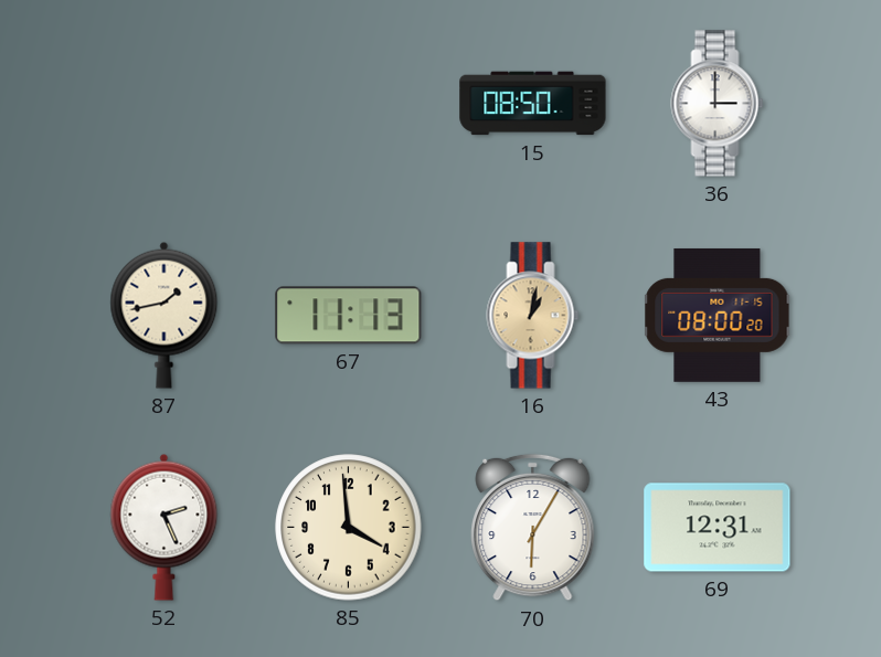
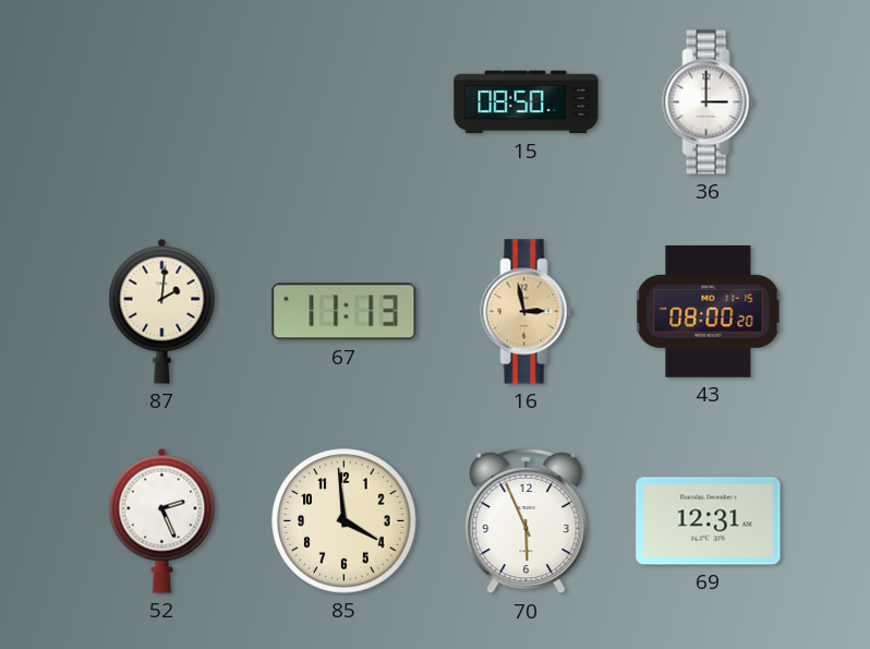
87: 1:43 -> 2:01
16: 1:02 -> 2:58
70: 6:05 -> 5:56
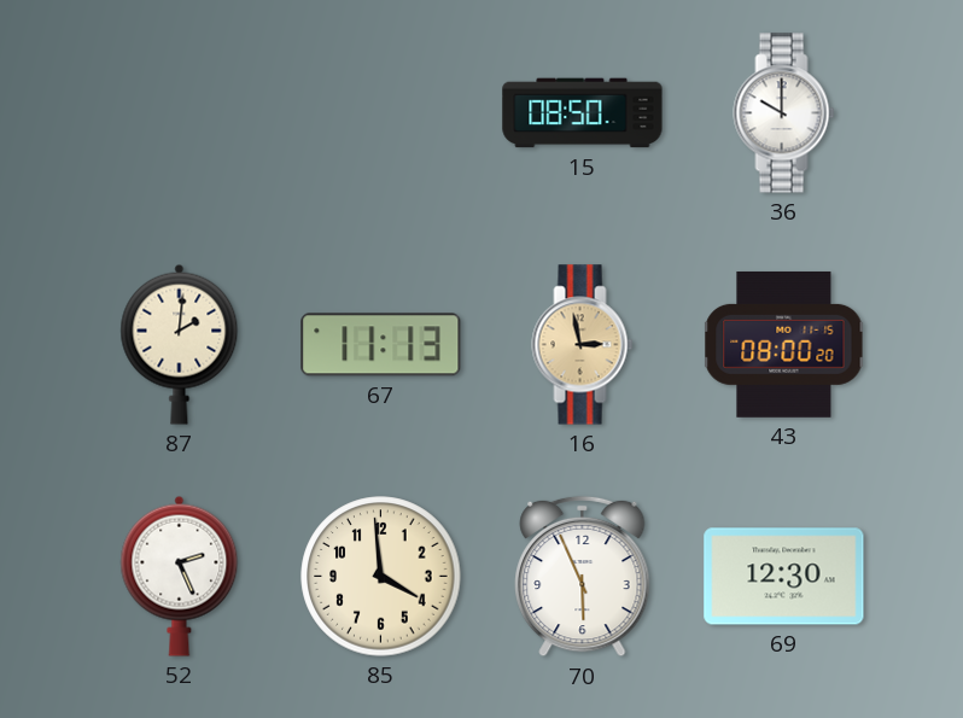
36: 3:00 -> 10:00
69: 12:31 -> 12:30
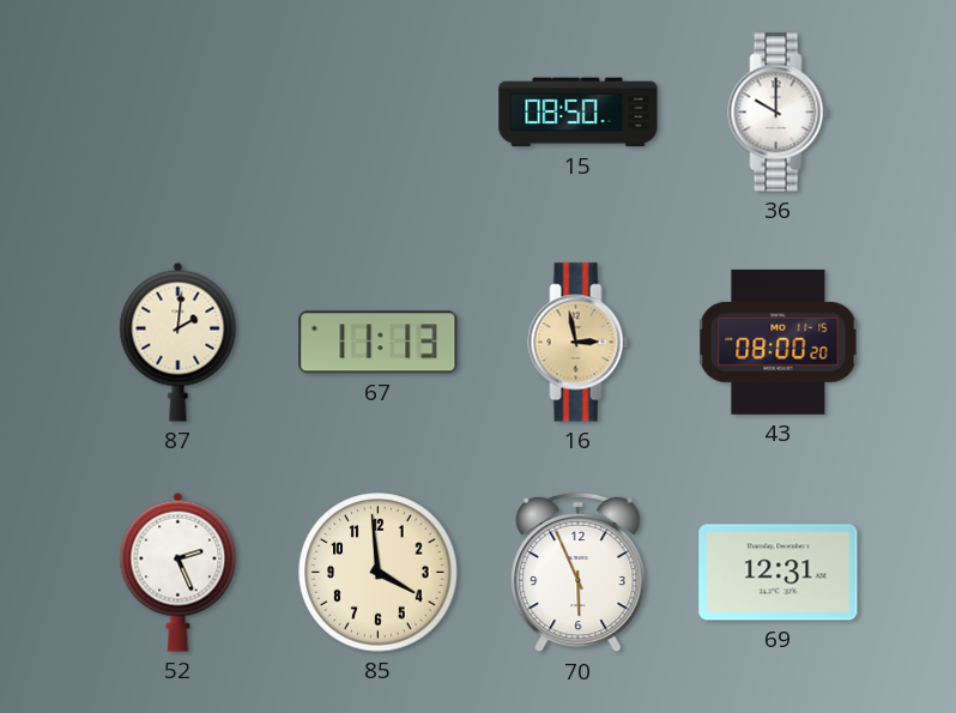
69: 12:30 -> 12:31
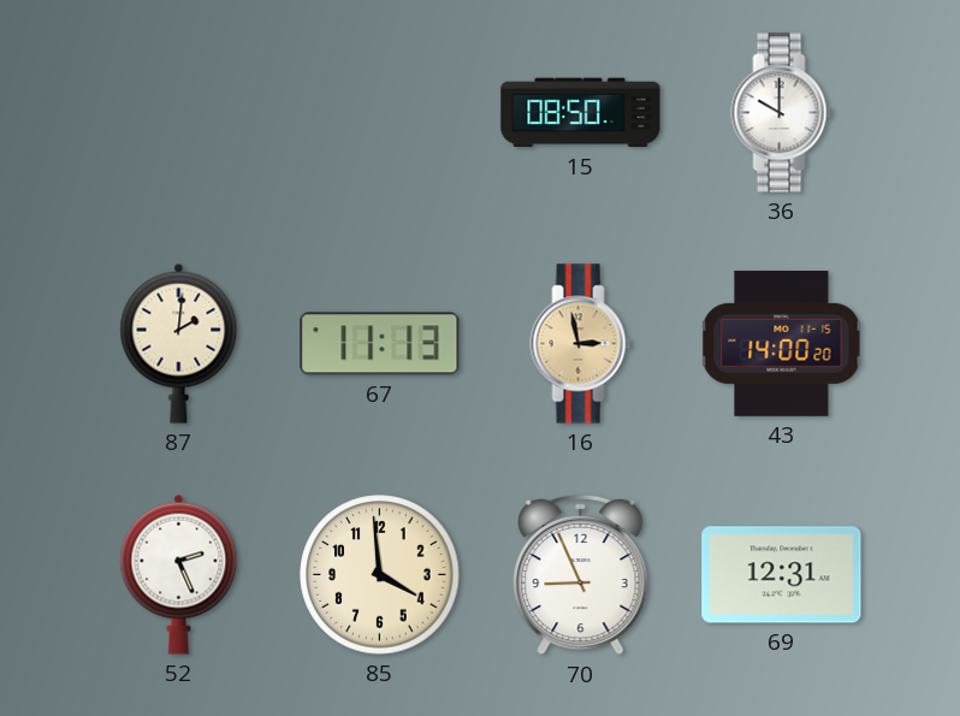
43: 08:00 -> 14:00
70: 5:56 -> 8:56
